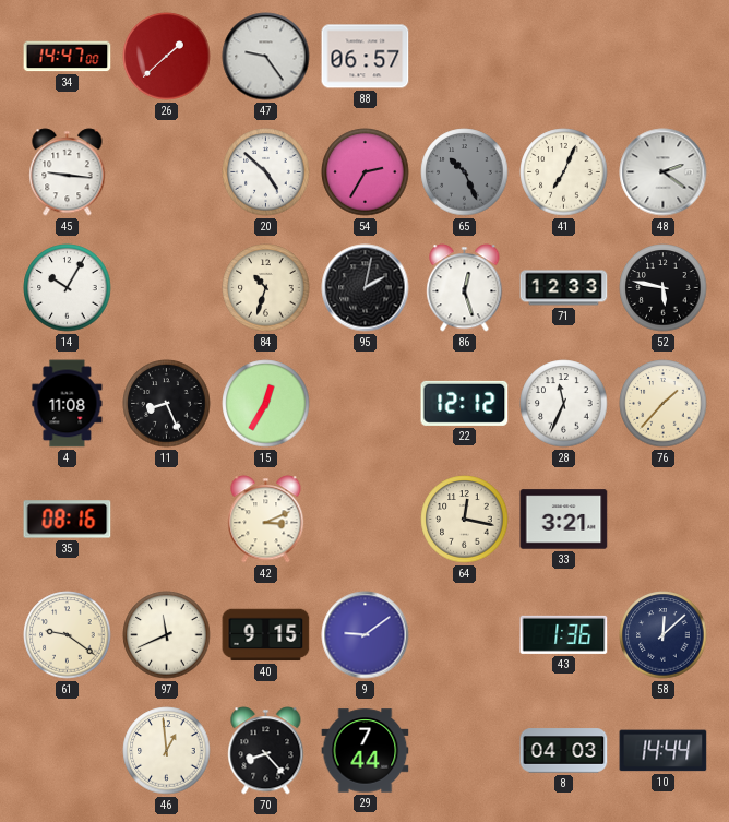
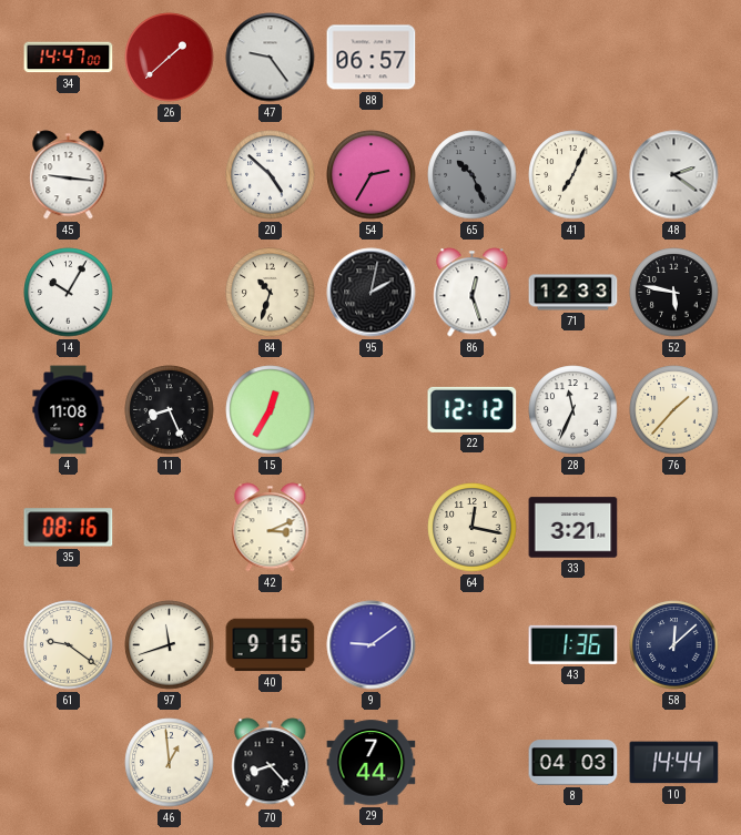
97: 11:41 -> 11:42
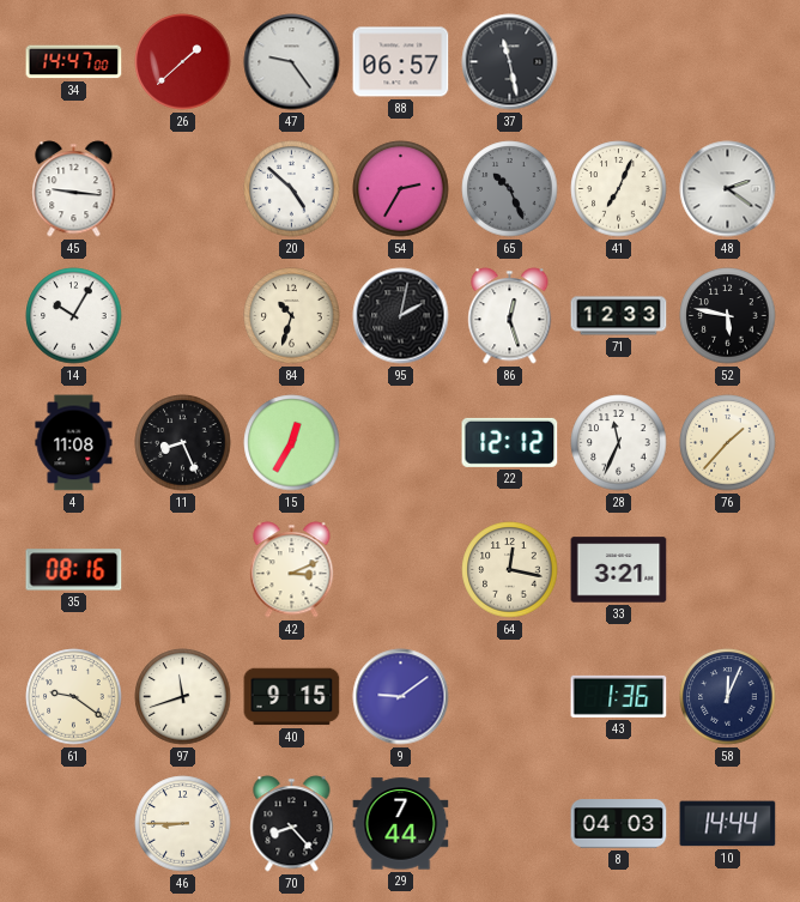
37: none -> 11:28
58: 12:08 -> 12:04
46: 12:59 -> 8:45
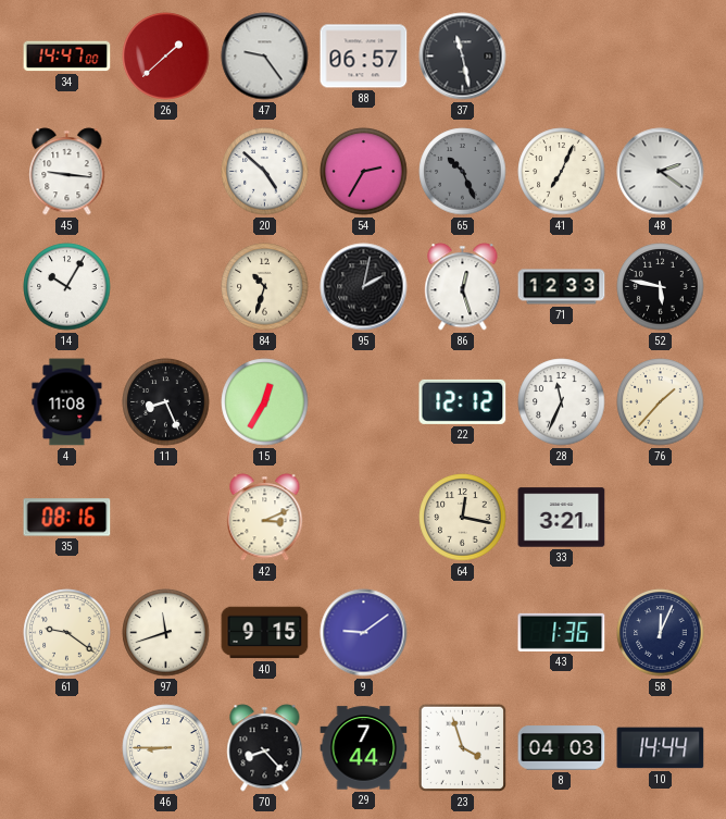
23: none -> 3:57
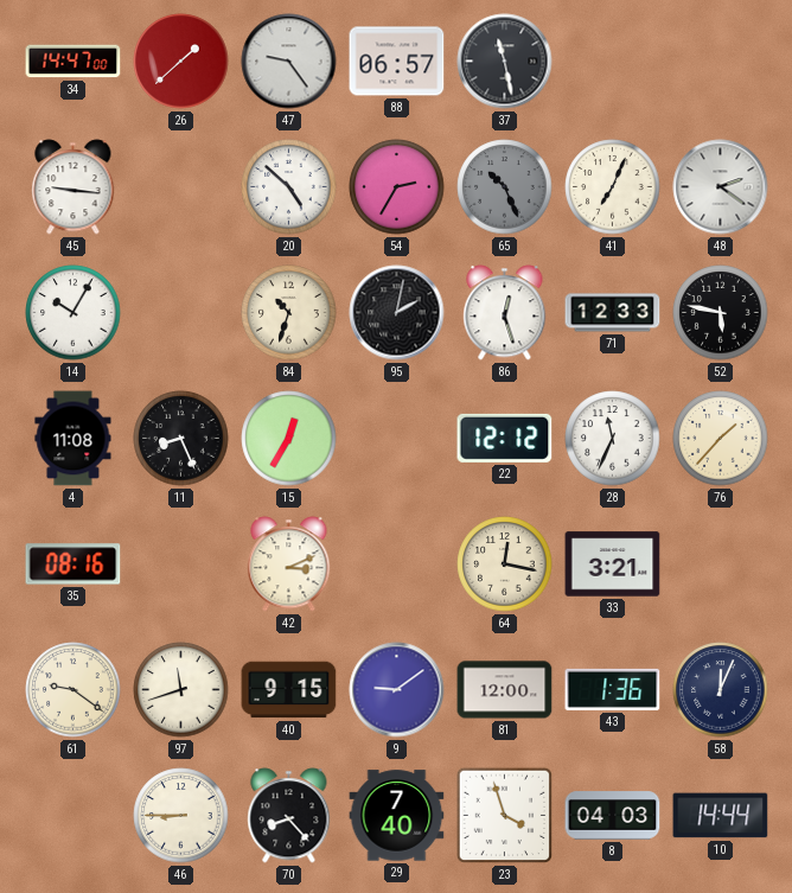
81: none -> 12:00
29: 7:44 -> 7:40
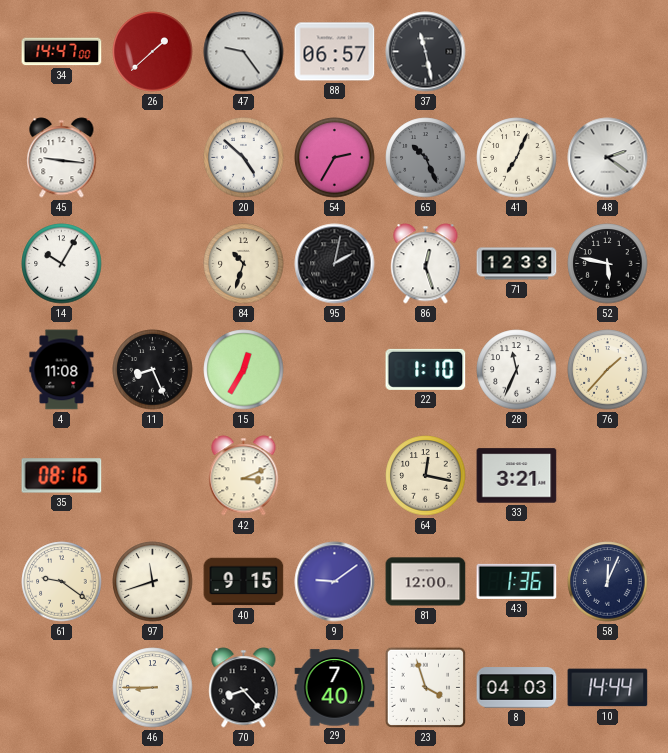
22: 12:12 -> 1:10
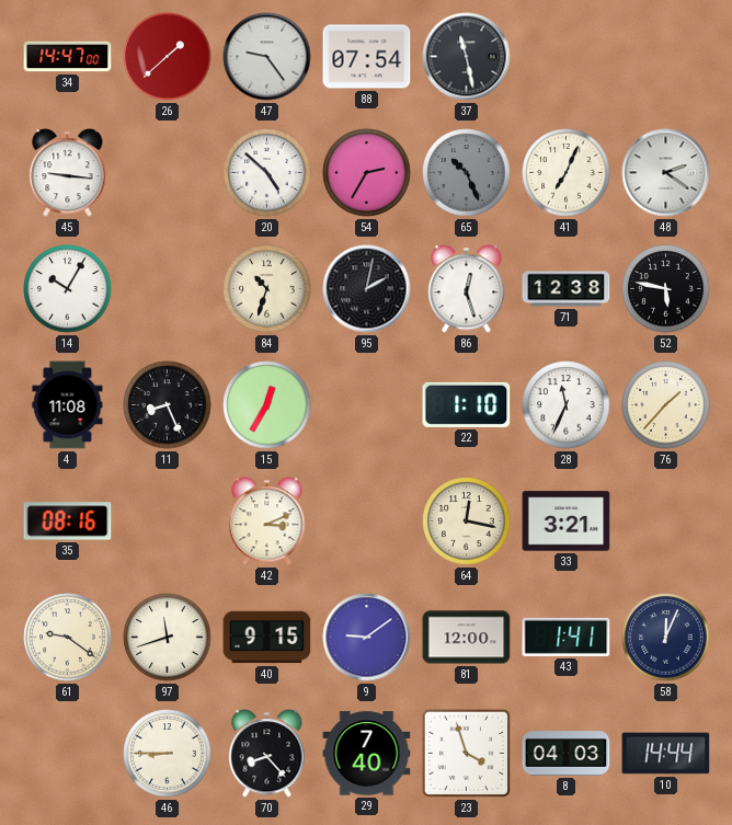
88: 06:57 -> 07:54
71: 12:33 -> 12:38
43: 1:36 -> 1:41
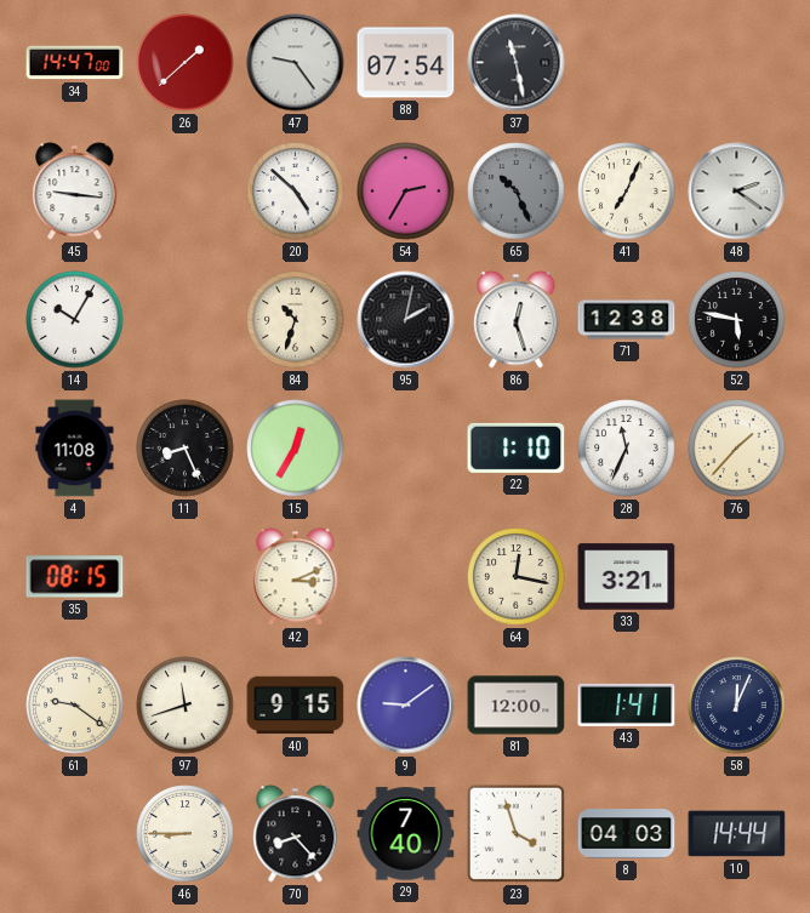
35: 08:16 -> 08:15
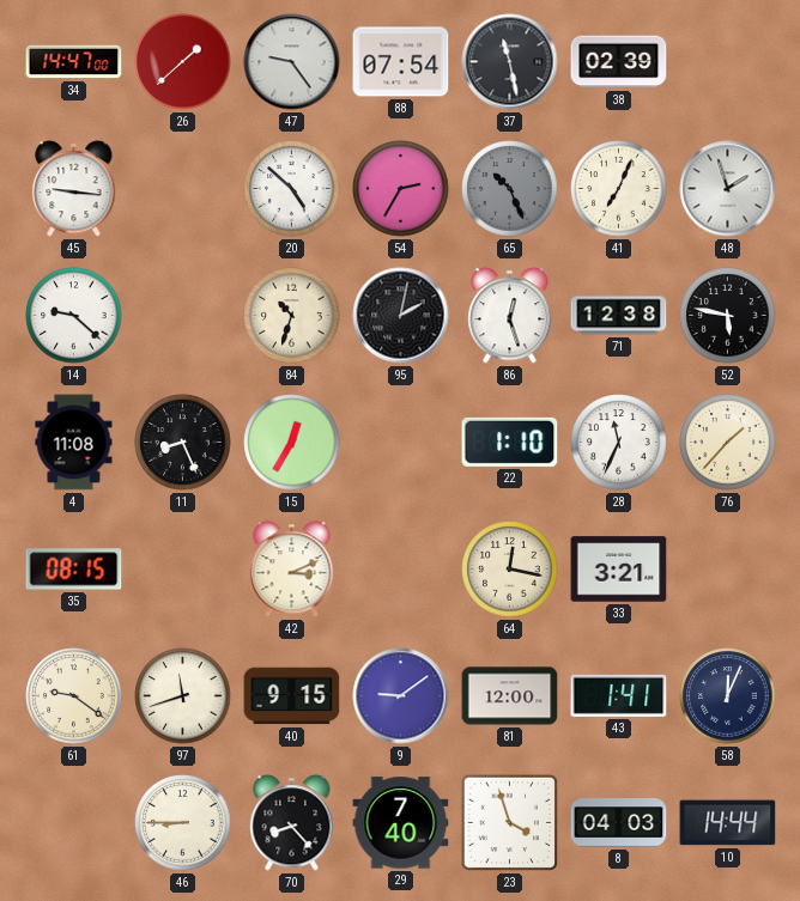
38: none -> 02:39
48: 2:21 -> 1:57
14: 10:05 -> 9:22
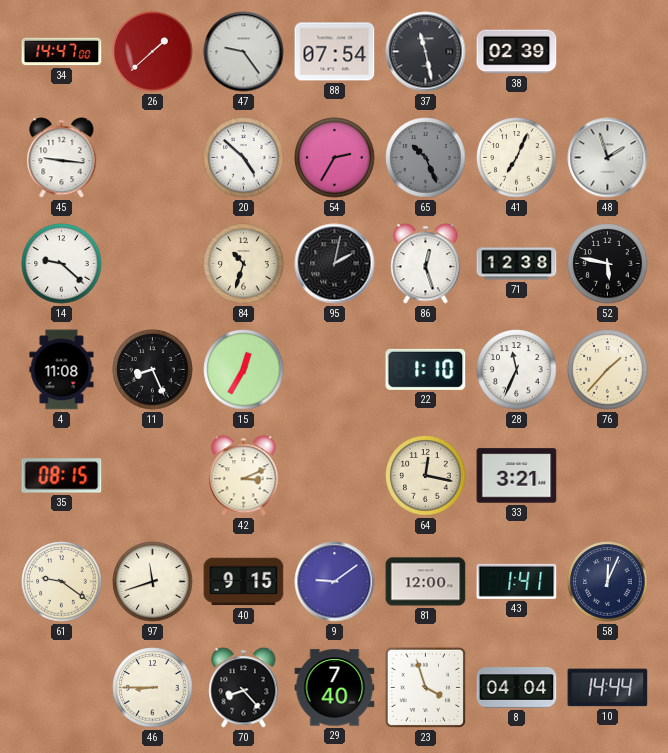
8: 04:03 -> 04:04
